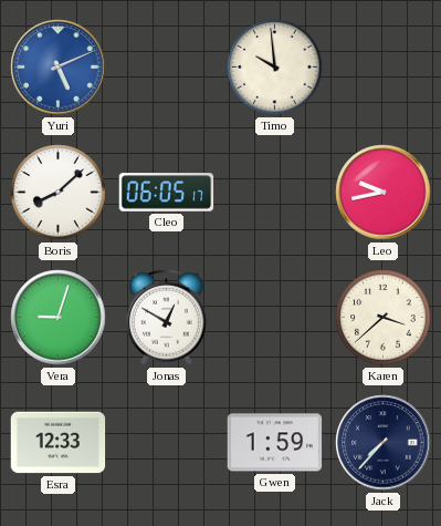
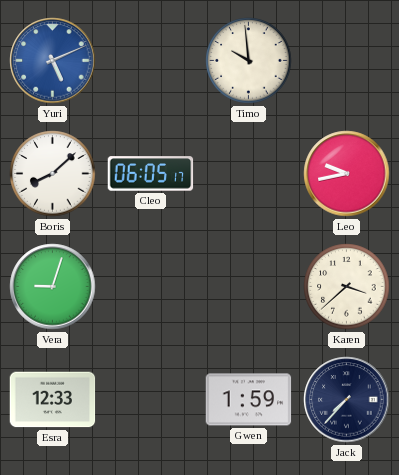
Jonas: 12:50 -> none
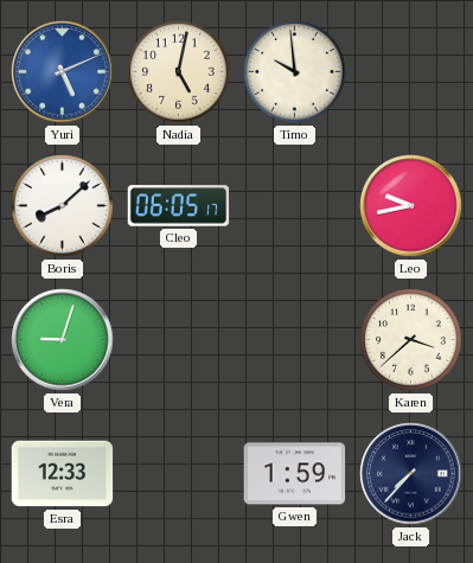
Nadia: none -> 5:02
